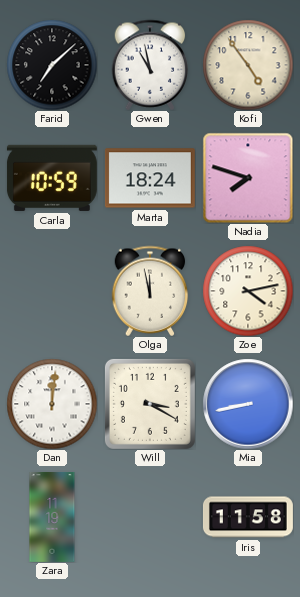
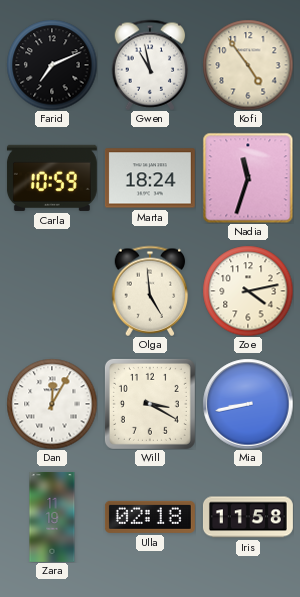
Farid: 7:08 -> 7:11
Nadia: 7:48 -> 11:33
Olga: 11:58 -> 4:59
Dan: 12:01 -> 12:05
Ulla: none -> 02:18
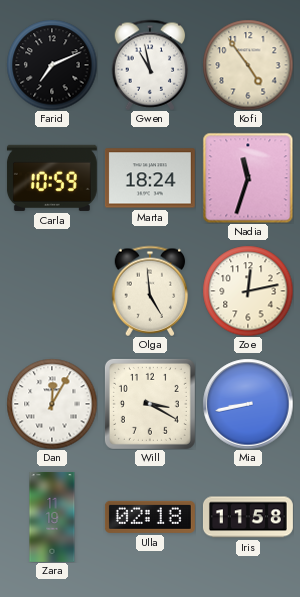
Zoe: 4:13 -> 12:13
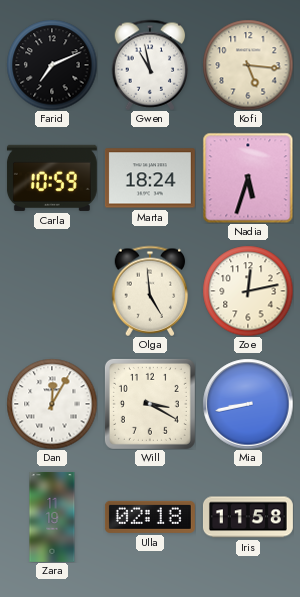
Kofi: 4:54 -> 5:16
Nadia: 11:33 -> 5:33
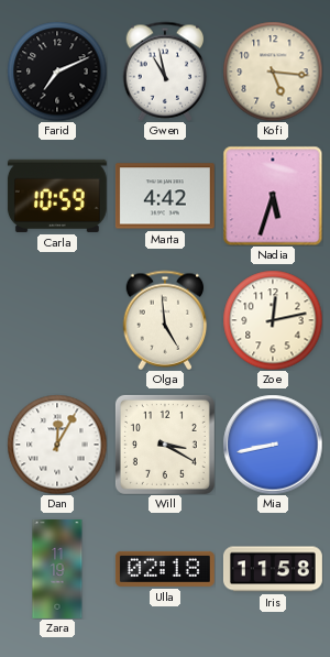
Marta: 18:24 -> 4:42
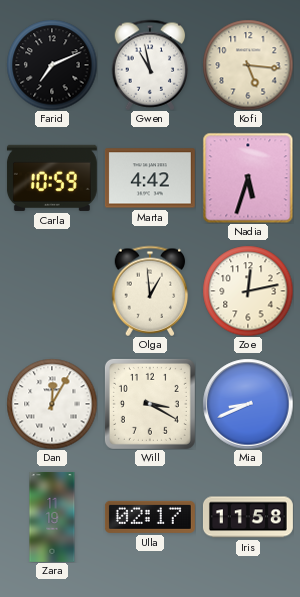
Olga: 4:59 -> 12:59
Mia: 8:43 -> 8:41
Ulla: 02:18 -> 02:17
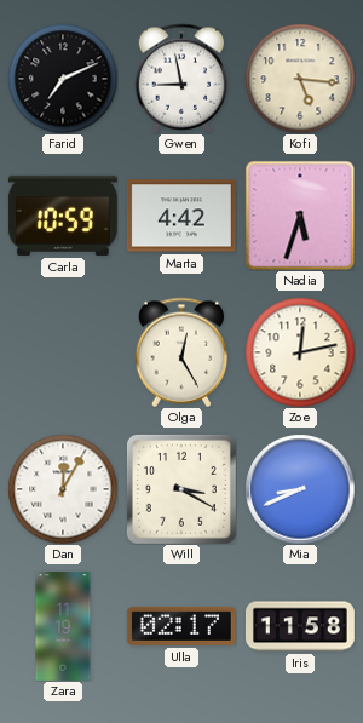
Gwen: 10:58 -> 8:58
Olga: 12:59 -> 12:25
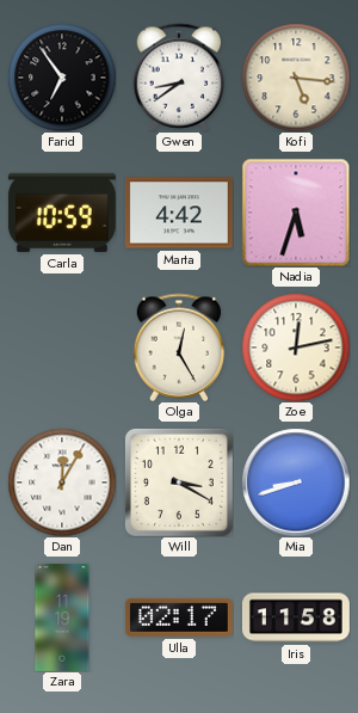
Farid: 7:11 -> 6:54
Gwen: 8:58 -> 8:39
Mia: 8:41 -> 8:42
